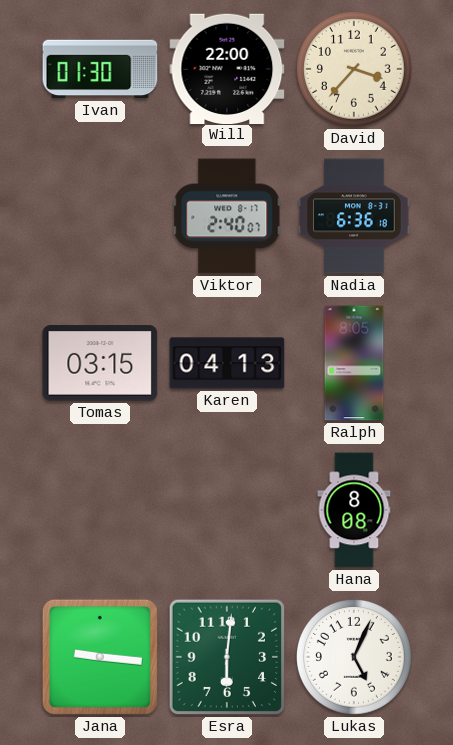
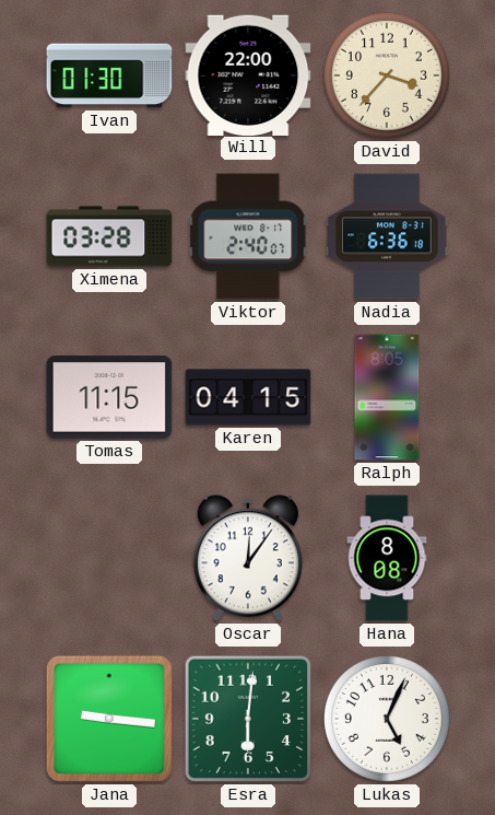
Ximena: none -> 03:28
Tomas: 03:15 -> 11:15
Karen: 04:13 -> 04:15
Oscar: none -> 12:06
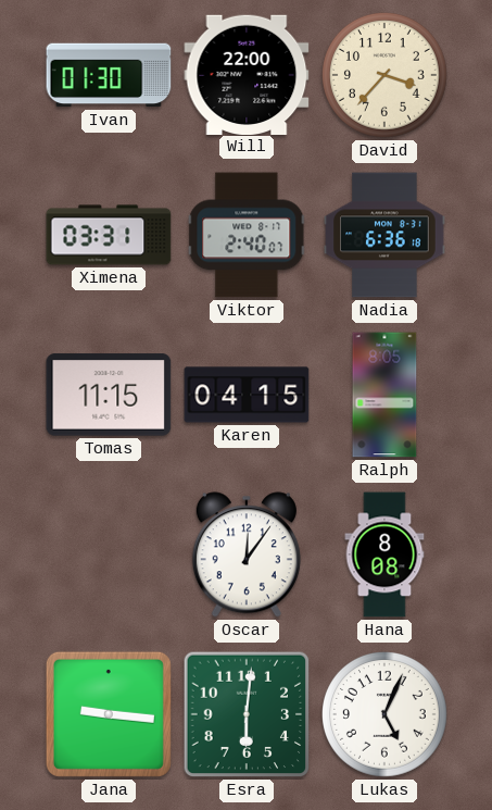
Ximena: 03:28 -> 03:31
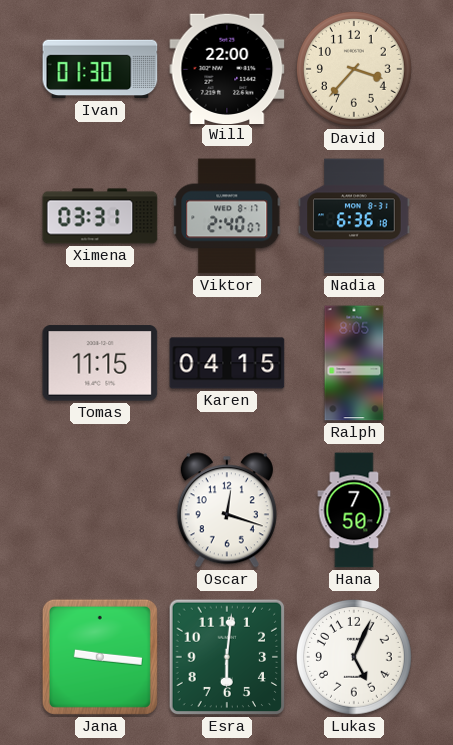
Oscar: 12:06 -> 12:18
Hana: 8:08 -> 7:50
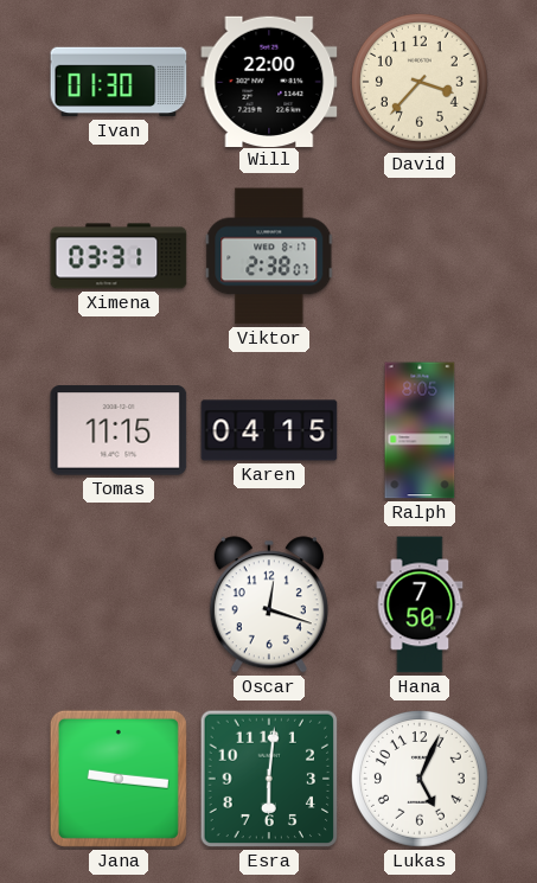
Viktor: 2:40 -> 2:38
Nadia: 6:36 -> none
